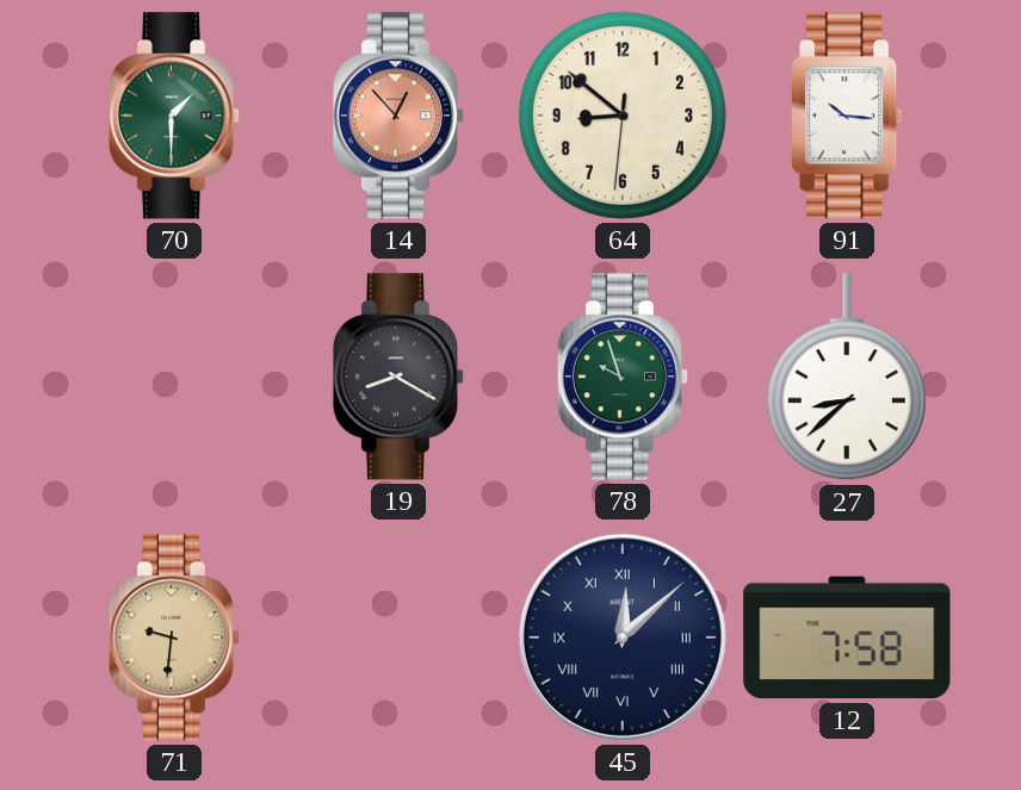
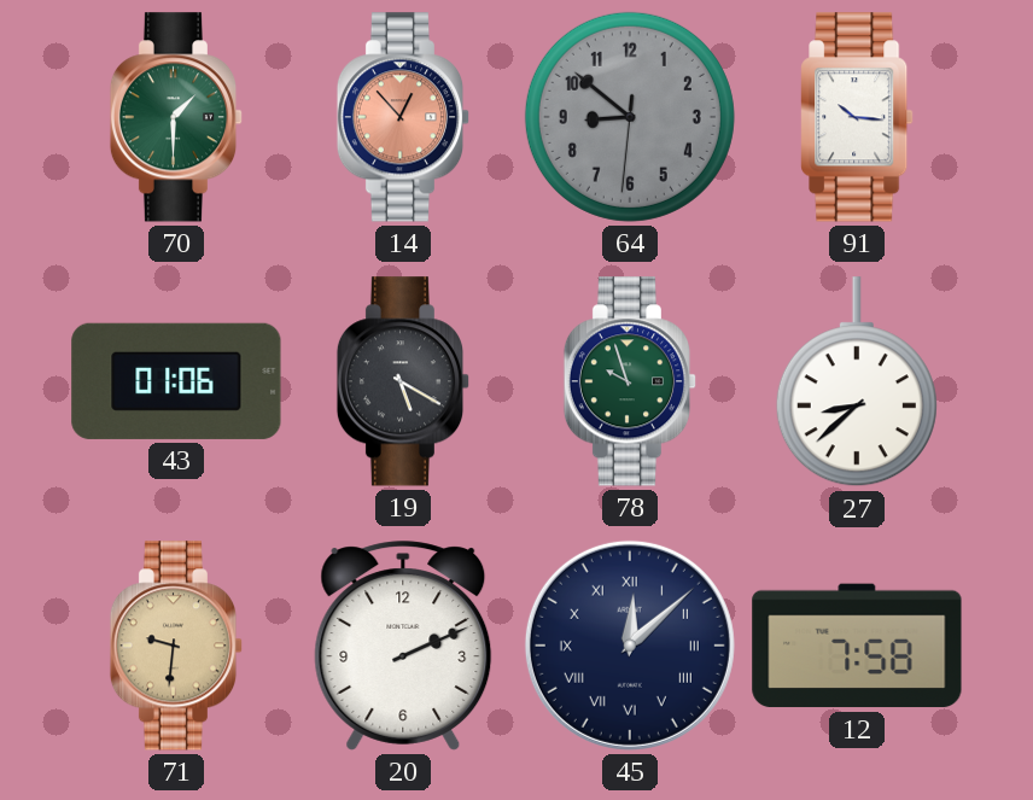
64 dial: cream -> grey
43: none -> 01:06
19: 8:20 -> 5:20
20: none -> 2:11
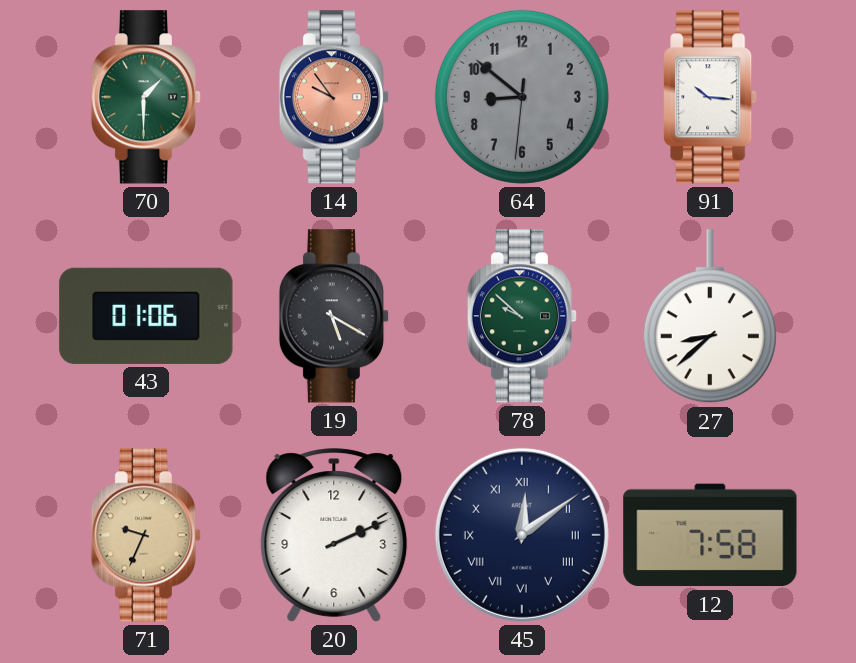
14: 12:53 -> 9:54
78: 9:57 -> 9:52
71: 9:31 -> 9:34
45: 12:08 -> 12:09
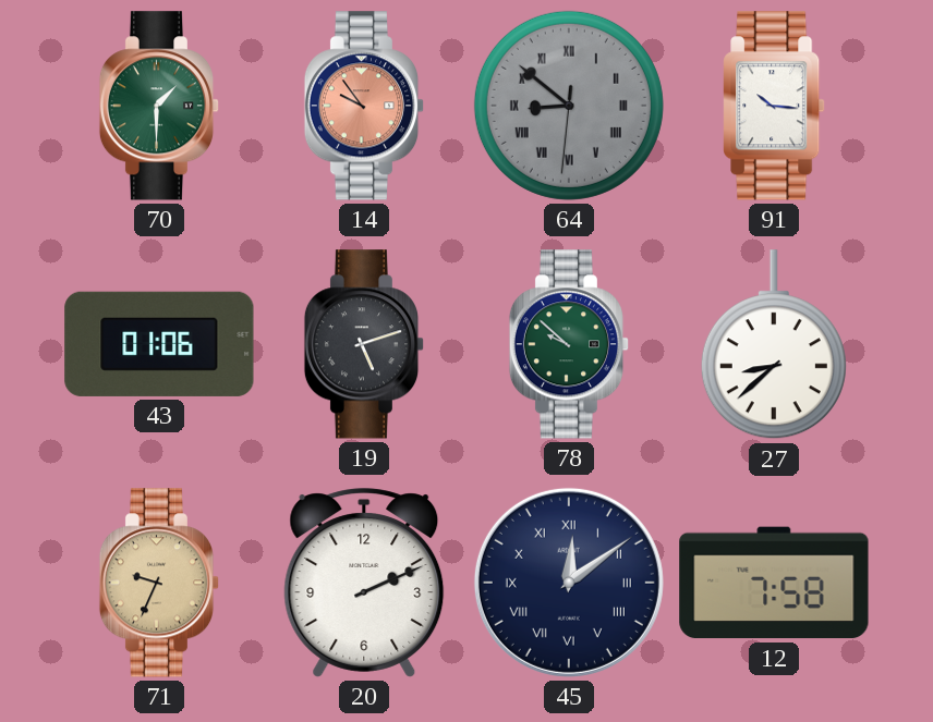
64 numerals: Arabic -> Roman
19: 5:20 -> 5:12
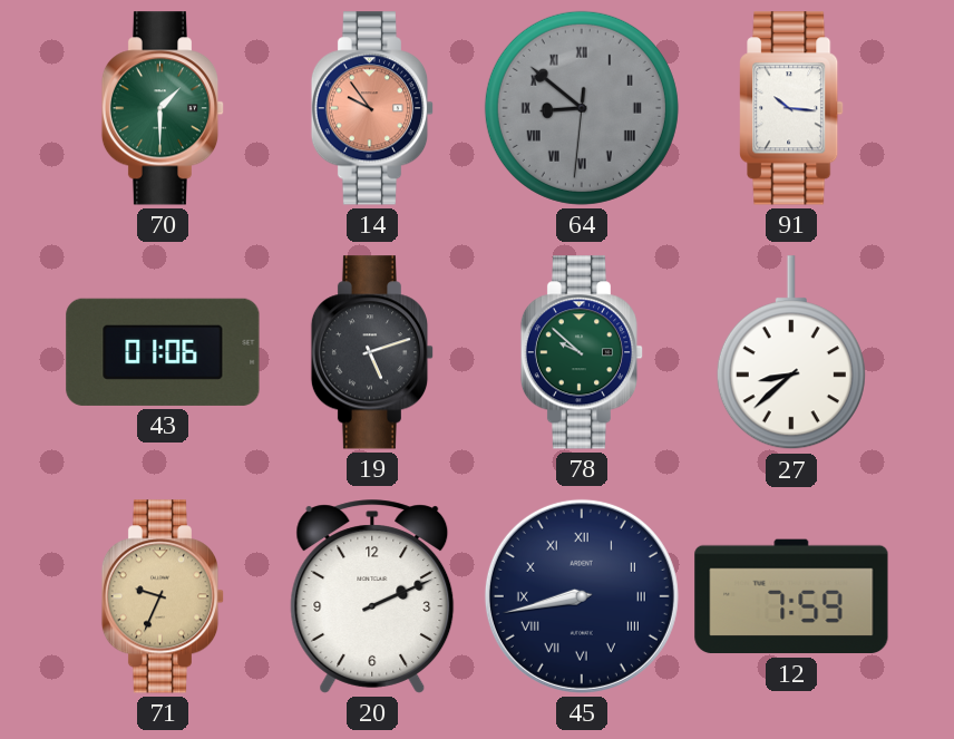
45: 12:09 -> 8:43
12: 7:58 -> 7:59
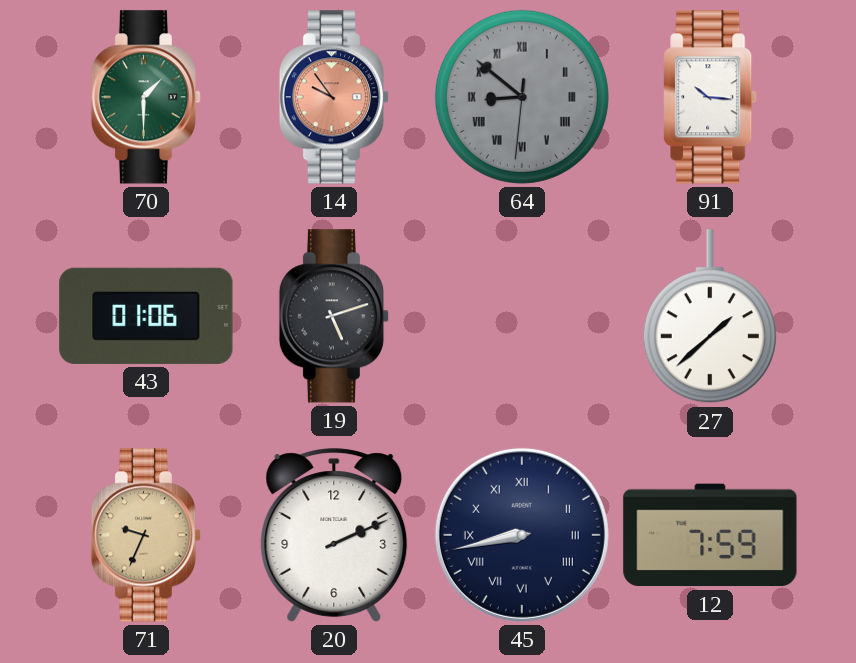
78: 9:52 -> none
27: 8:38 -> 1:38
